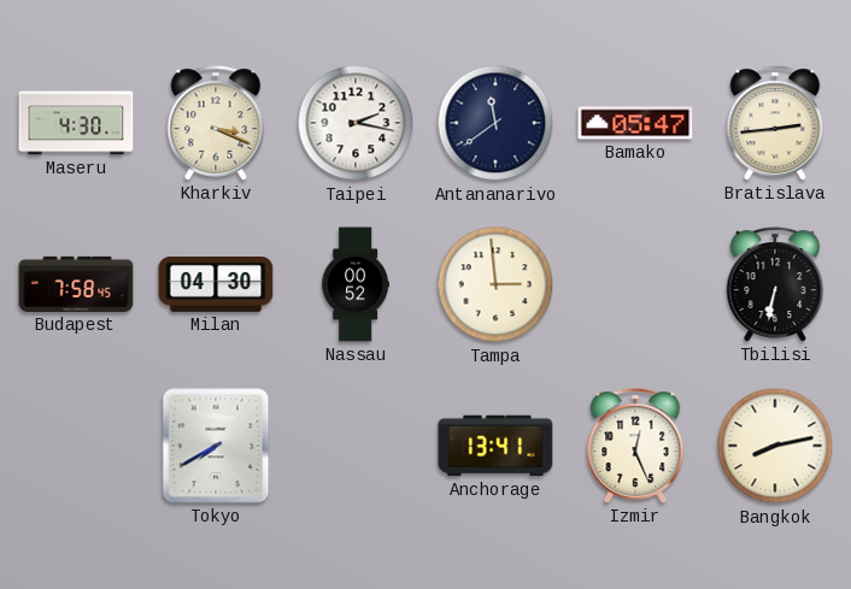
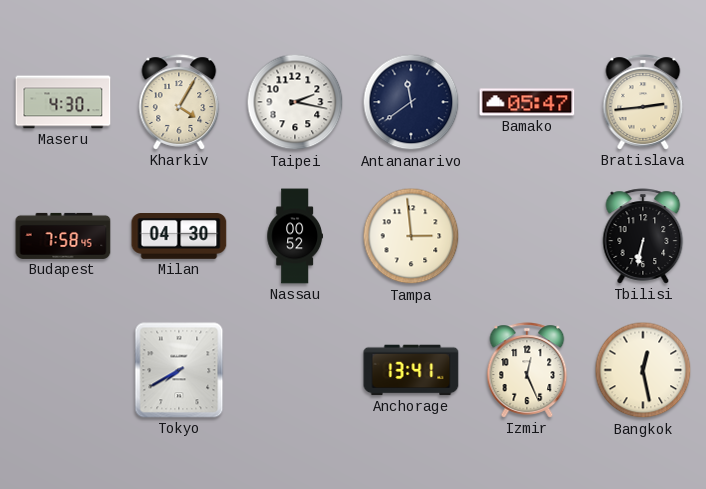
Kharkiv: 3:19 -> 4:05
Bangkok: 8:13 -> 12:28
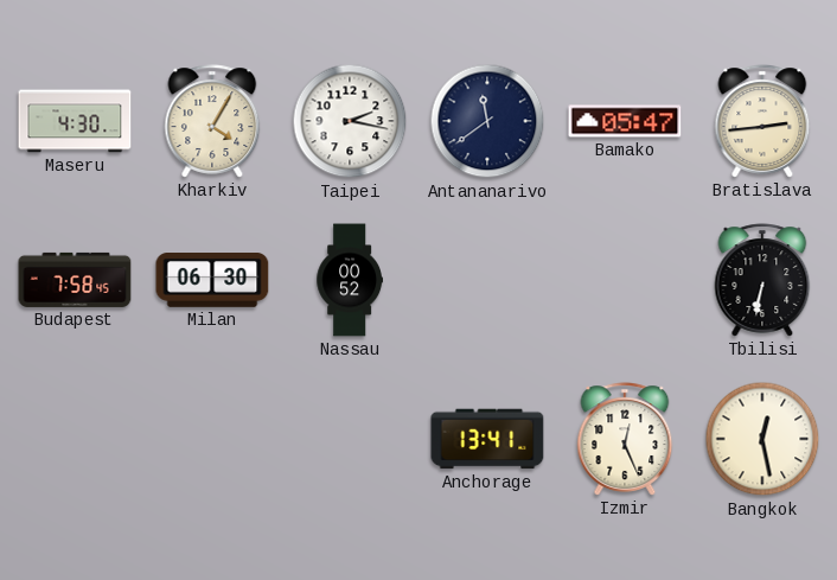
Milan: 04:30 -> 06:30
Tampa: 2:59 -> none
Tokyo: 7:40 -> none
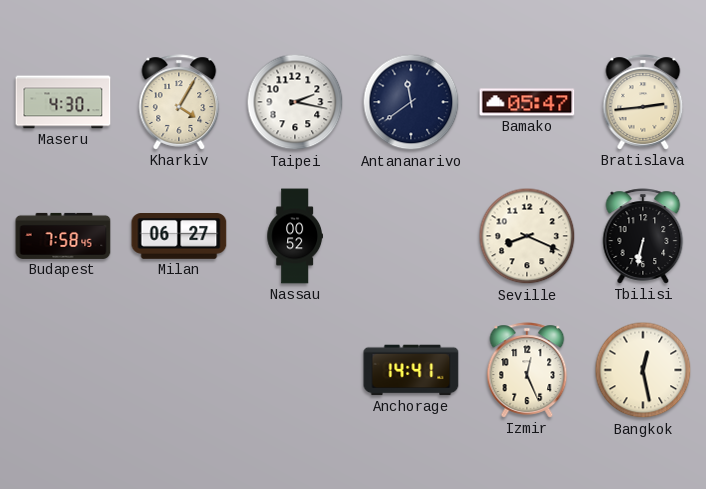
Milan: 06:30 -> 06:27
Seville: none -> 8:19
Anchorage: 13:41 -> 14:41
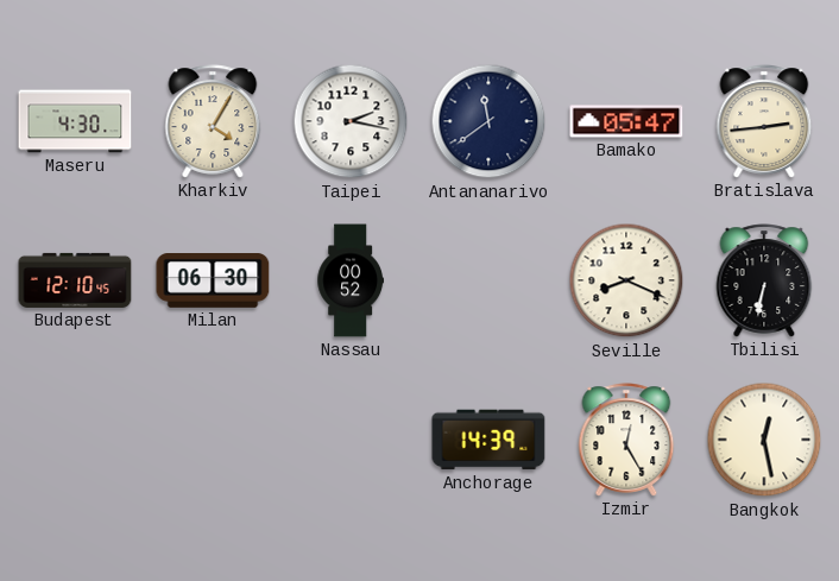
Budapest: 7:58 -> 12:10
Milan: 06:27 -> 06:30
Anchorage: 14:41 -> 14:39
Izmir: 12:26 -> 12:25
